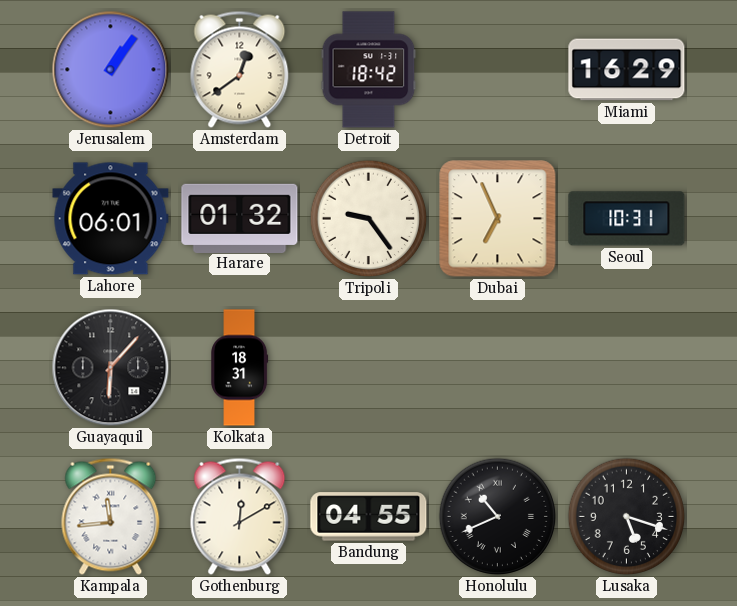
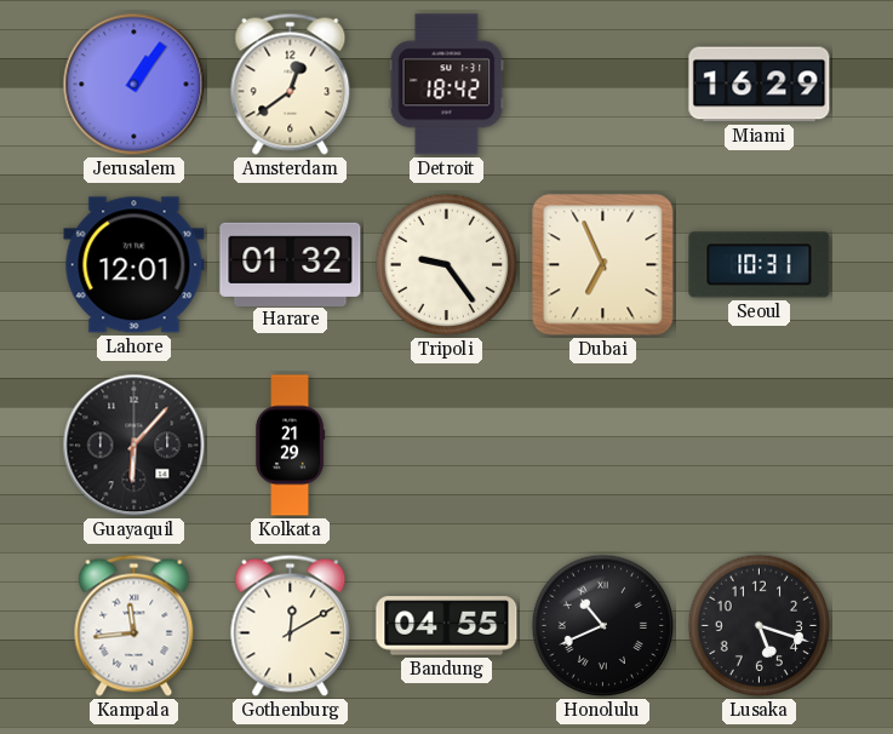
Lahore: 06:01 -> 12:01
Kolkata: 18:31 -> 21:29
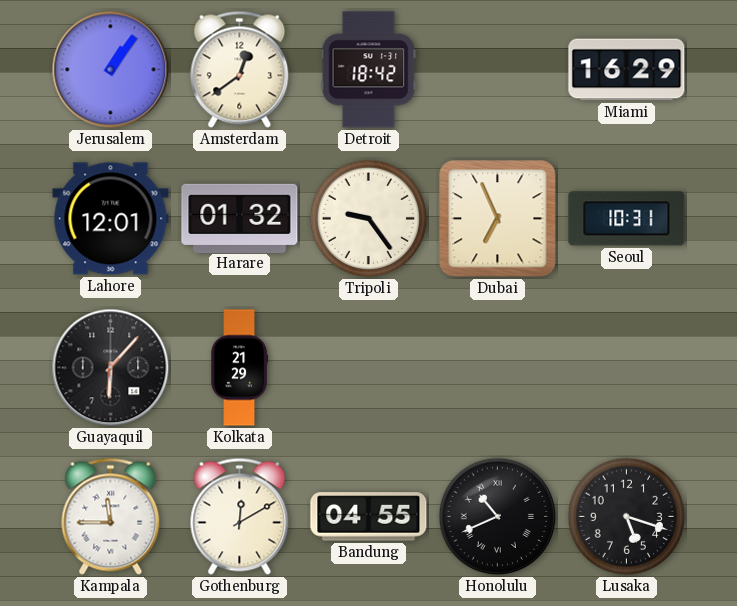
Kampala: 11:44 -> 11:45
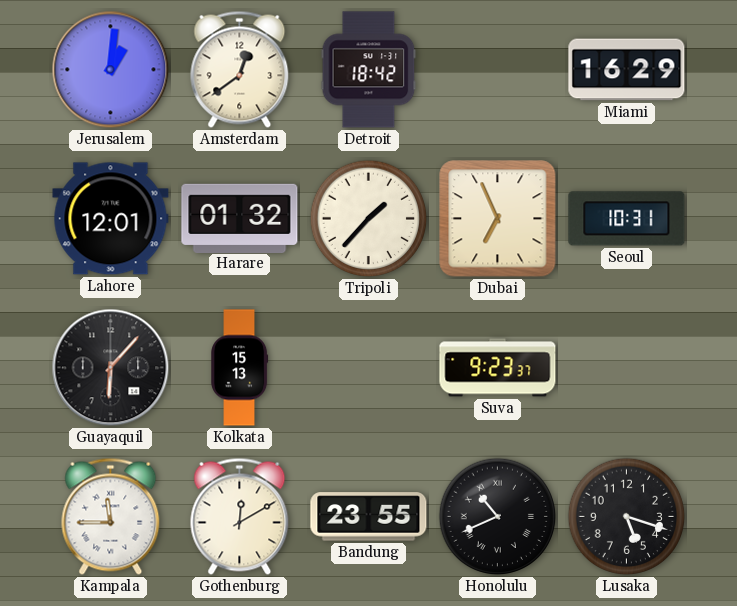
Jerusalem: 1:06 -> 1:01
Tripoli: 9:24 -> 1:37
Kolkata: 21:29 -> 15:13
Suva: none -> 9:23
Bandung: 04:55 -> 23:55
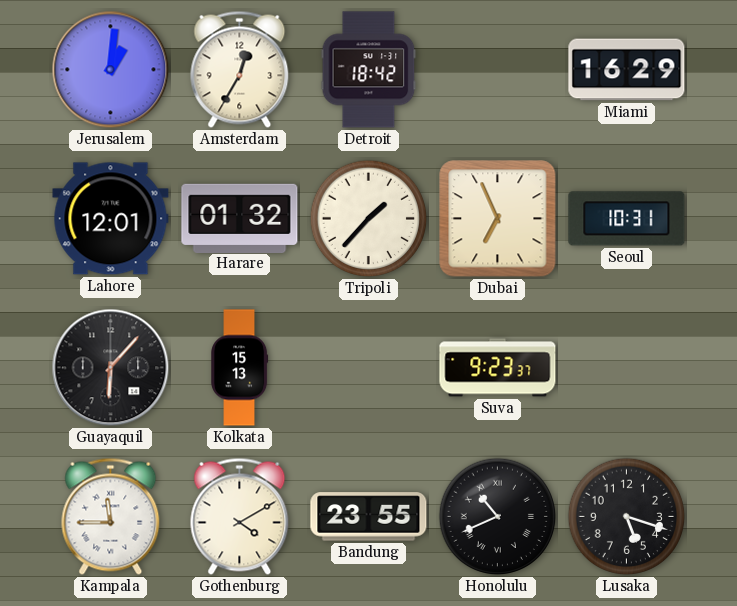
Amsterdam: 12:39 -> 12:35
Gothenburg: 12:10 -> 4:10
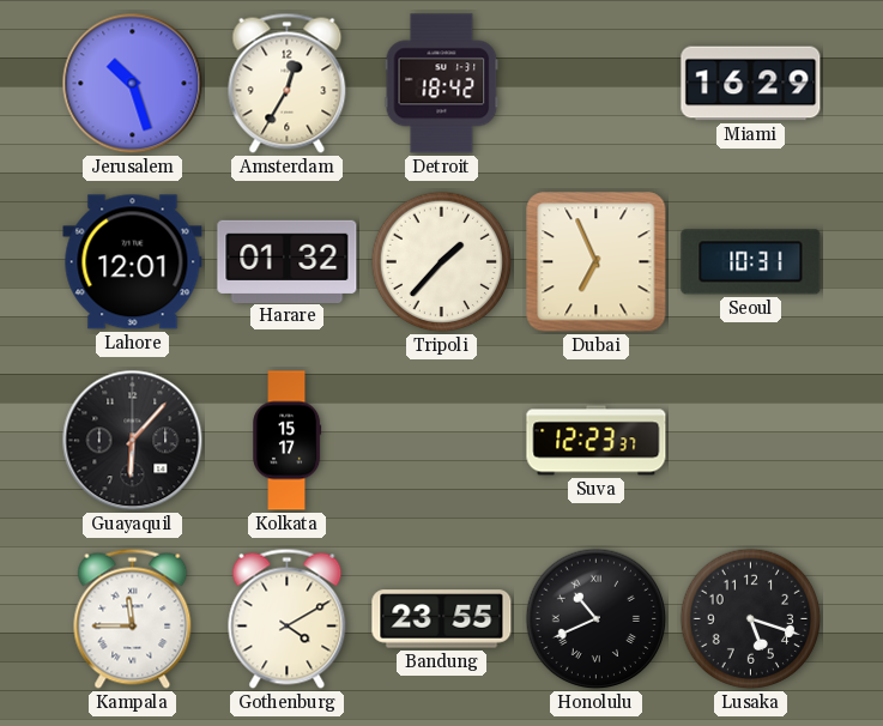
Jerusalem: 1:01 -> 10:27
Kolkata: 15:13 -> 15:17
Suva: 9:23 -> 12:23
